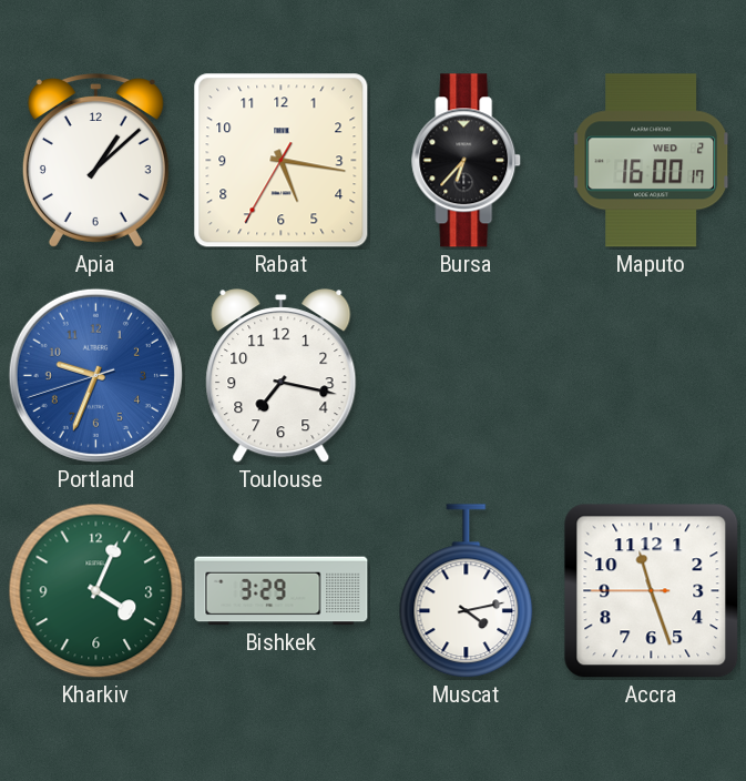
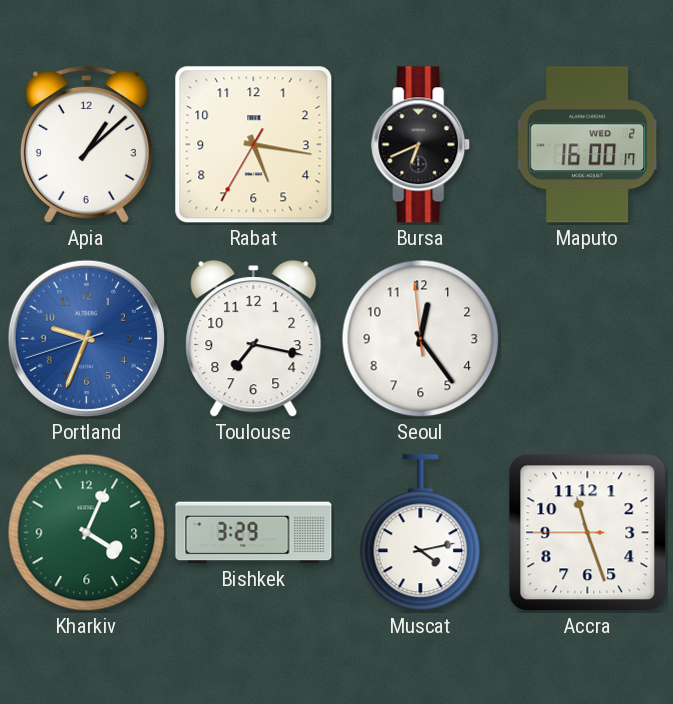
Bursa: 6:37 -> 6:41
Seoul: none -> 12:23
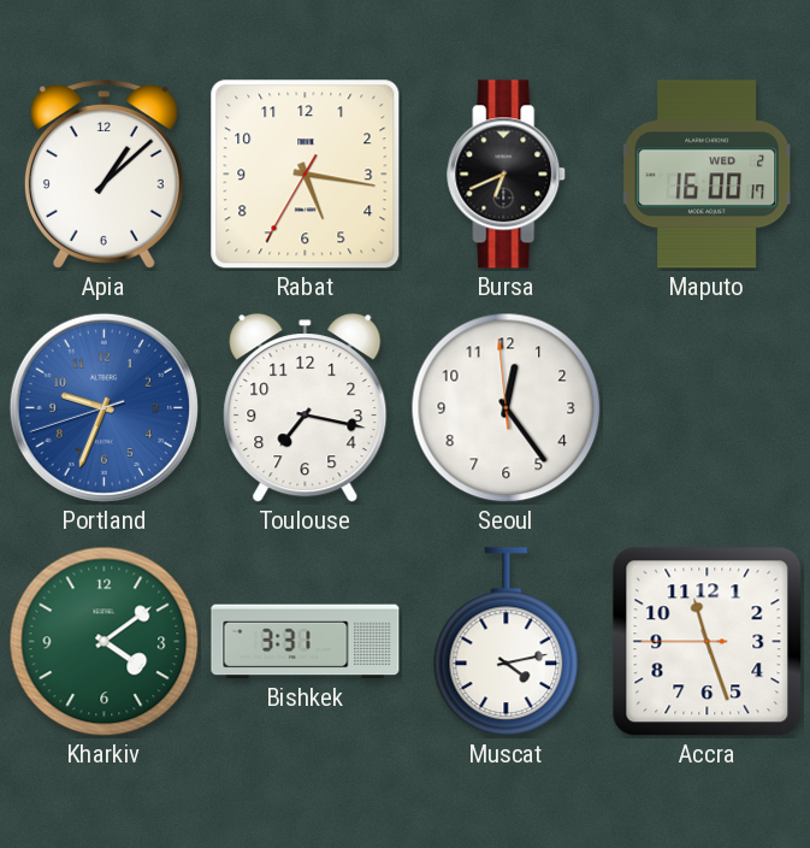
Kharkiv: 4:04 -> 4:09
Bishkek: 3:29 -> 3:31
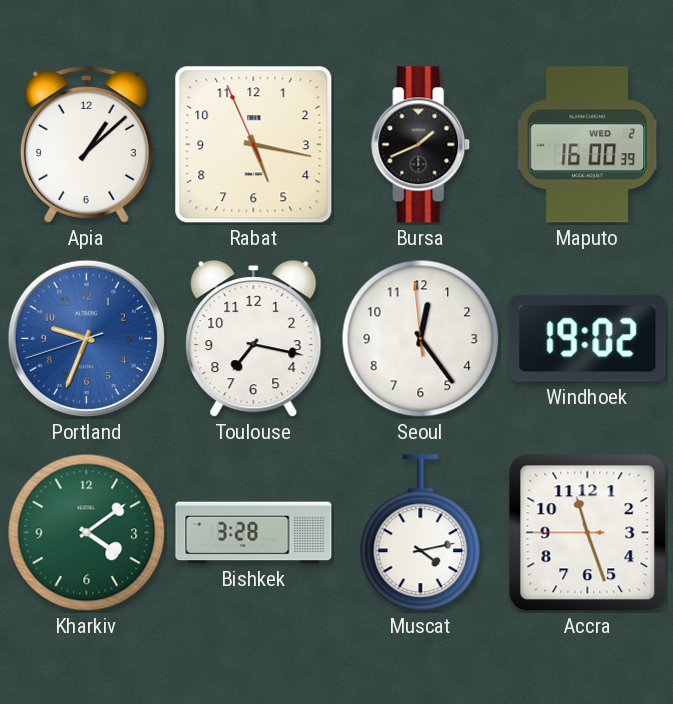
Rabat: 5:16:35 -> 5:16:56
Bursa: 6:41 -> 1:41
Maputo: 16:00:17 -> 16:00:39
Windhoek: none -> 19:02
Bishkek: 3:31 -> 3:28
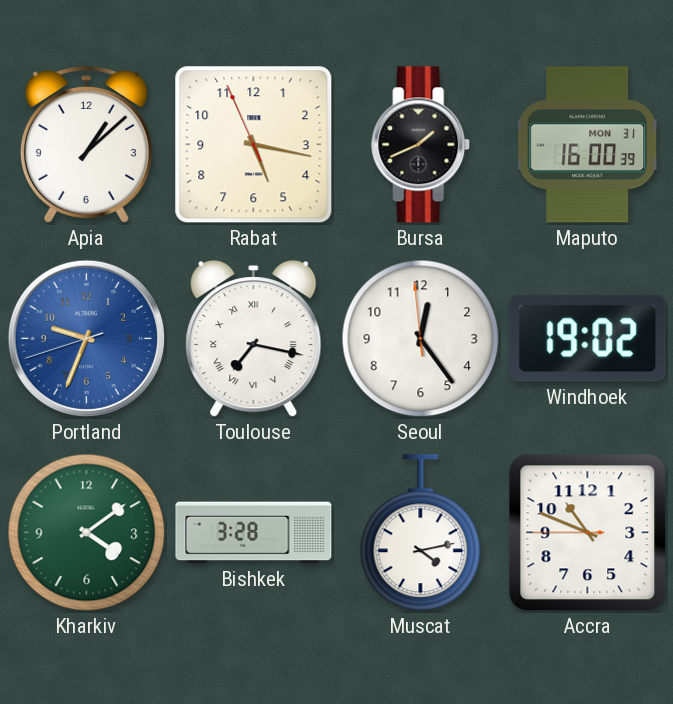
Maputo date: WED 2 -> MON 31
Toulouse numerals: Arabic -> Roman
Accra: 11:26 -> 10:48
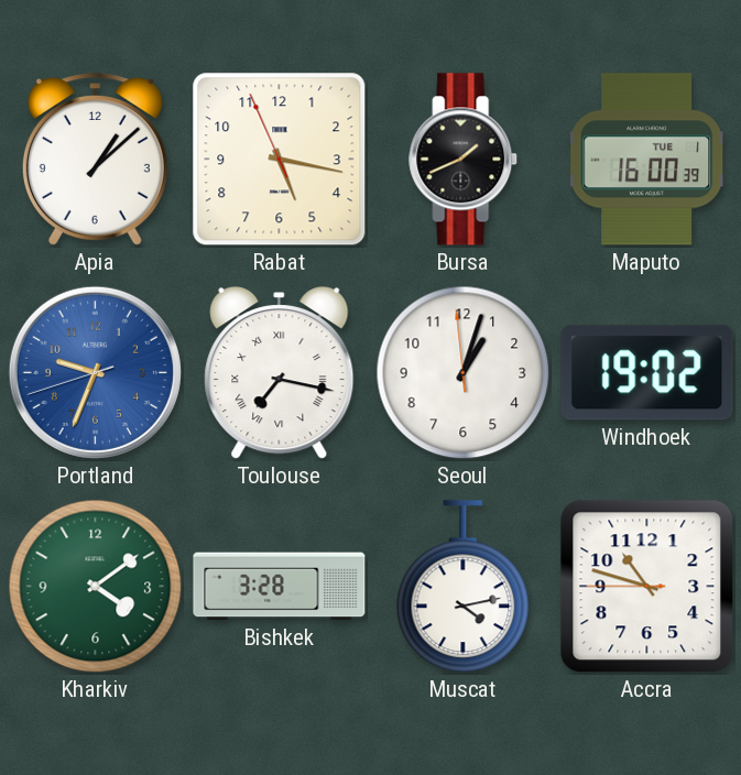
Maputo date: MON 31 -> TUE 1
Seoul: 12:23 -> 1:02
Accra: 10:48 -> 10:47
